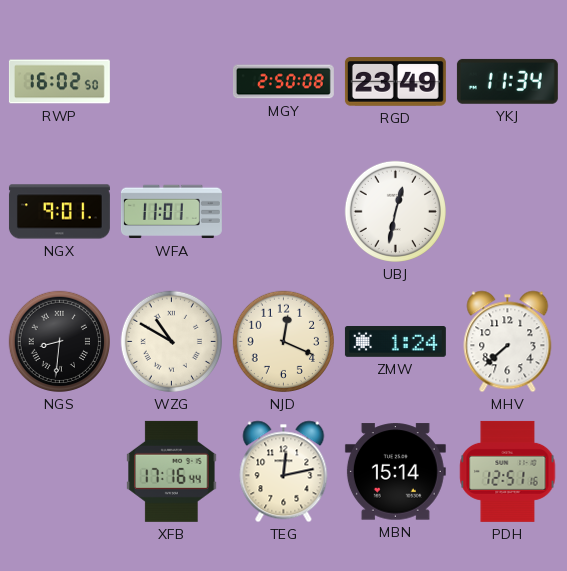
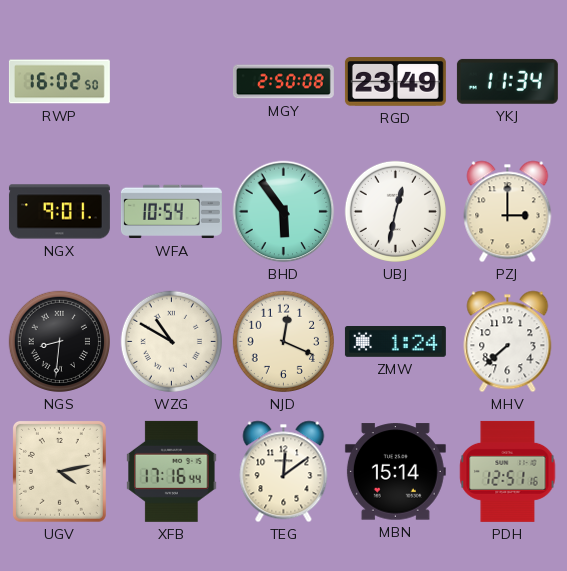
WFA: 11:01 -> 10:54
BHD: none -> 5:54
PZJ: none -> 3:00
UGV: none -> 4:13
TEG: 12:13 -> 12:09
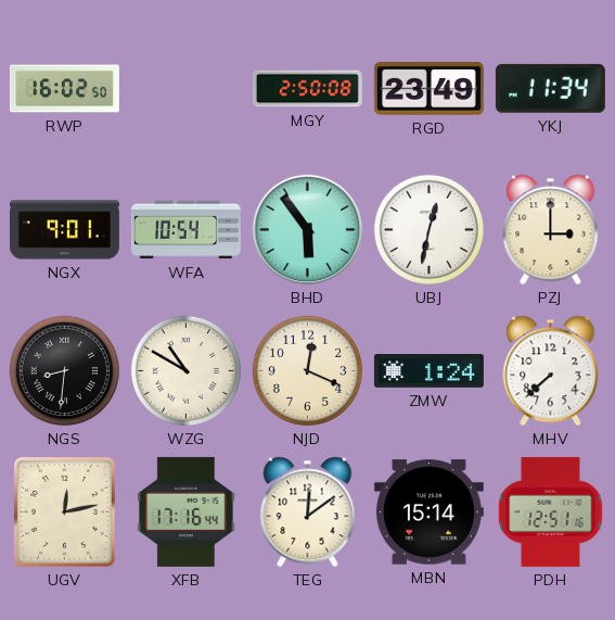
UGV: 4:13 -> 12:13
